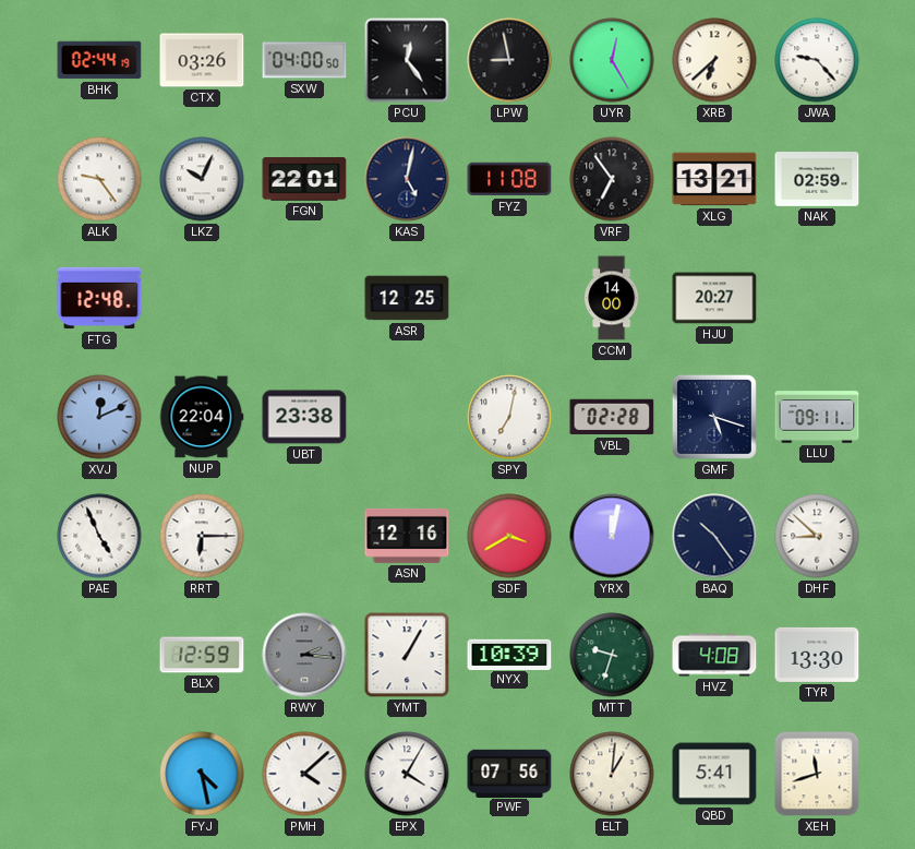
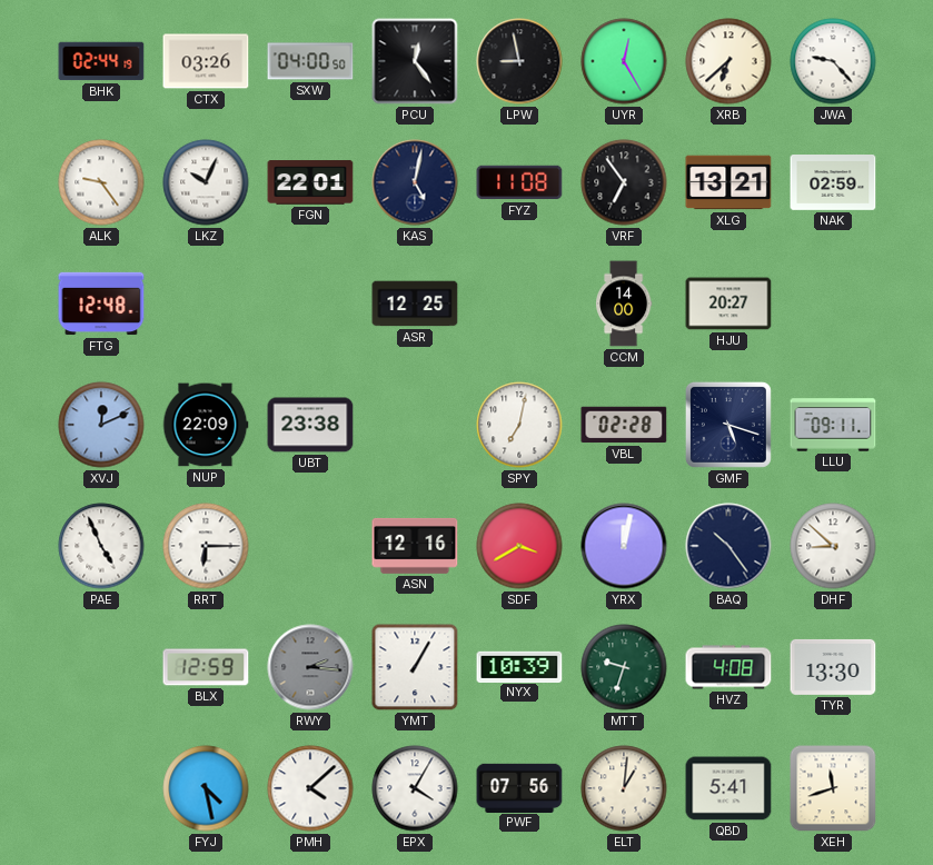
NUP: 22:04 -> 22:09
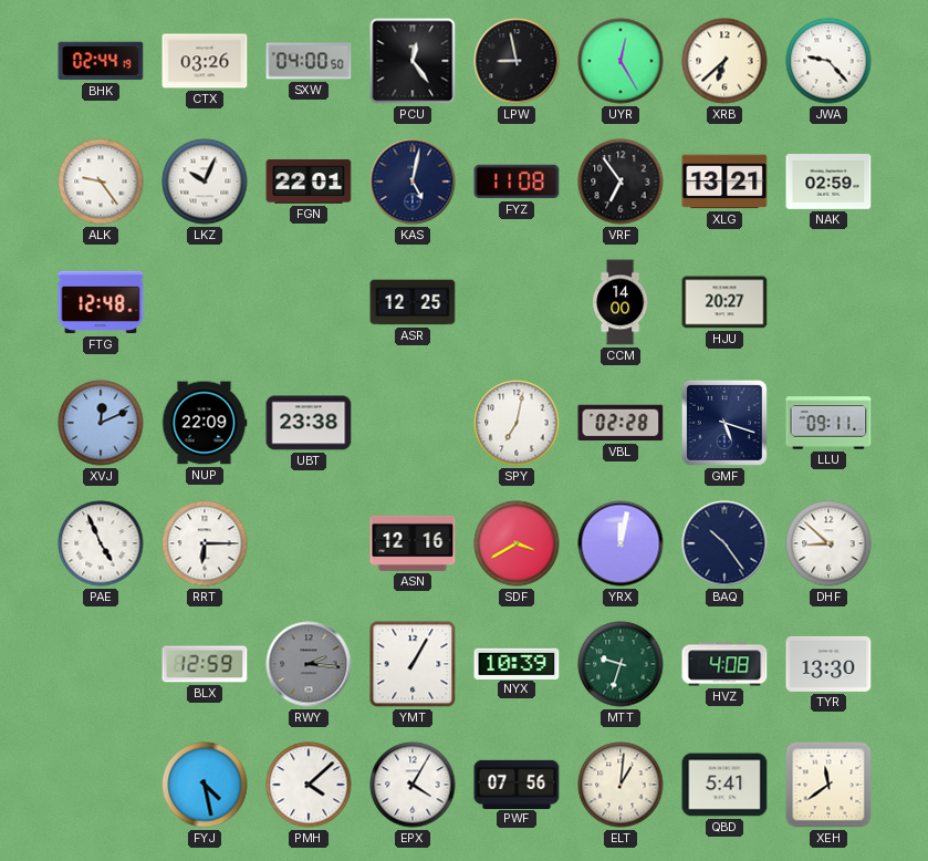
XEH: 11:42 -> 11:39
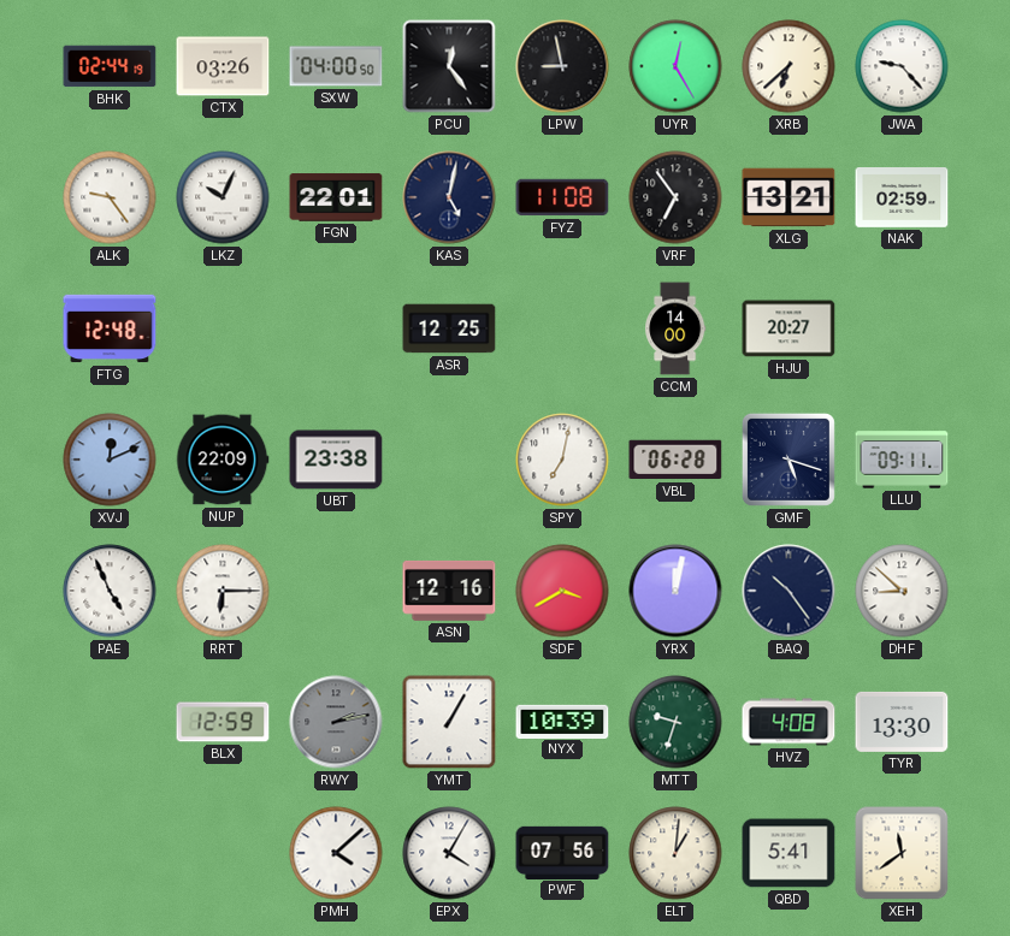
VBL: 02:28 -> 06:28
RWY: 2:16 -> 2:13
FYJ: 4:28 -> none
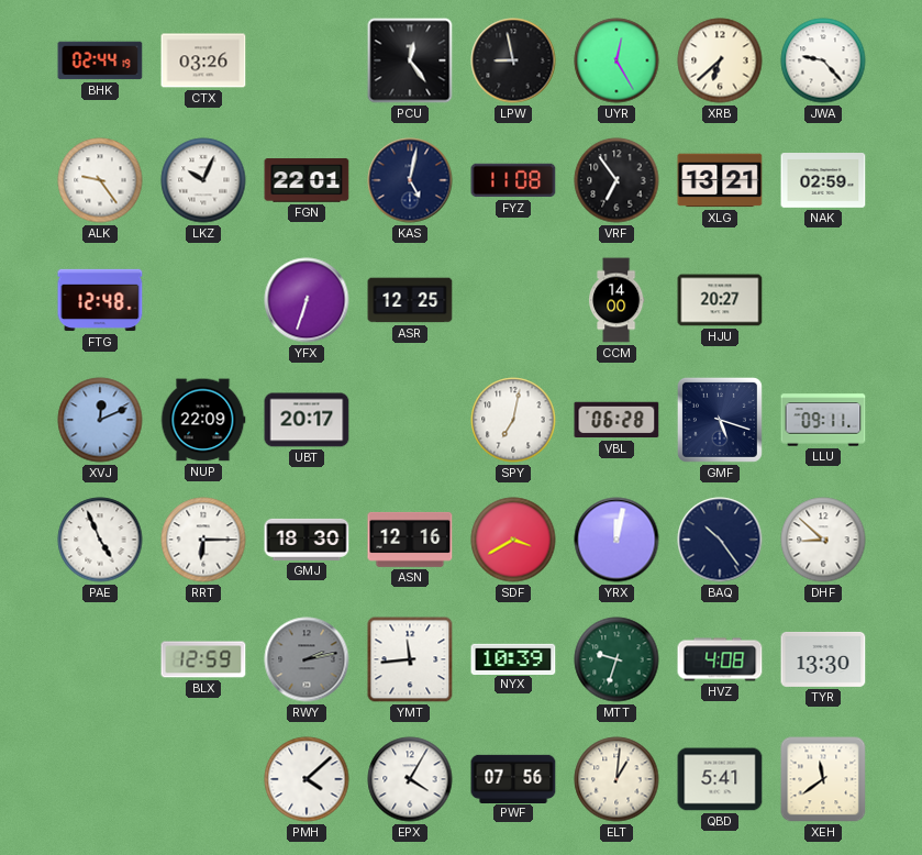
SXW: 04:00 -> none
YFX: none -> 6:33
UBT: 23:38 -> 20:17
GMJ: none -> 18:30
YMT: 1:05 -> 11:44
